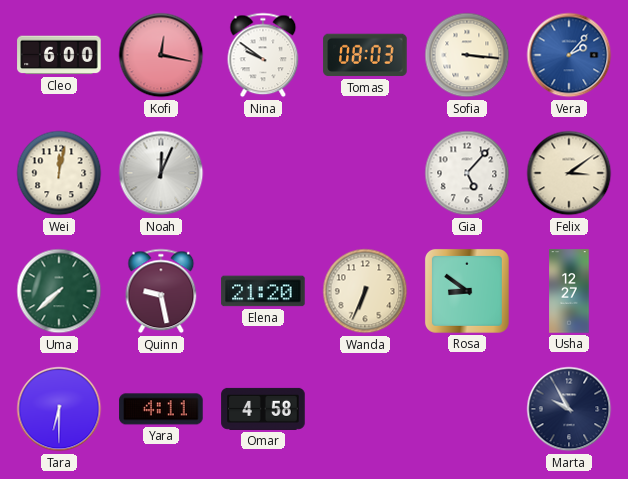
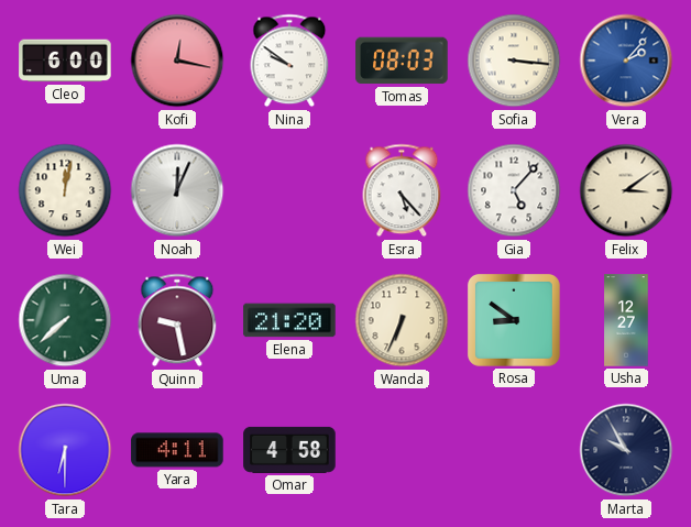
Esra: none -> 5:23
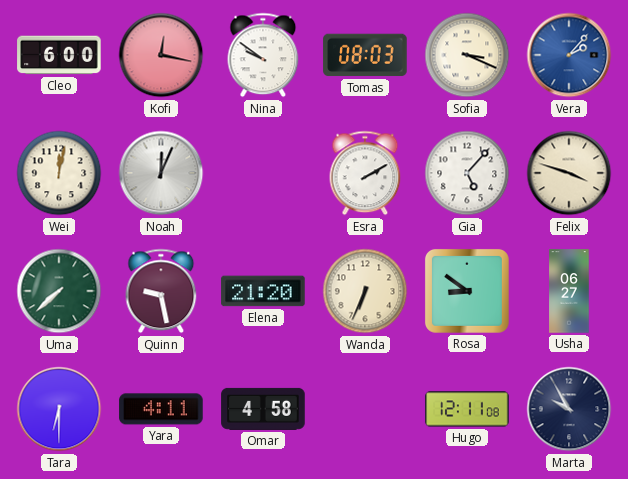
Sofia: 3:16 -> 3:19
Esra: 5:23 -> 2:10
Felix: 3:09 -> 3:48
Usha: 12:27 -> 06:27
Hugo: none -> 12:11
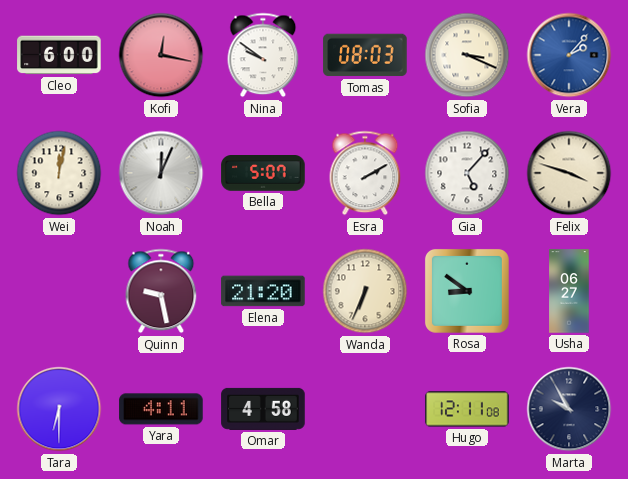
Bella: none -> 5:07
Uma: 7:38 -> none
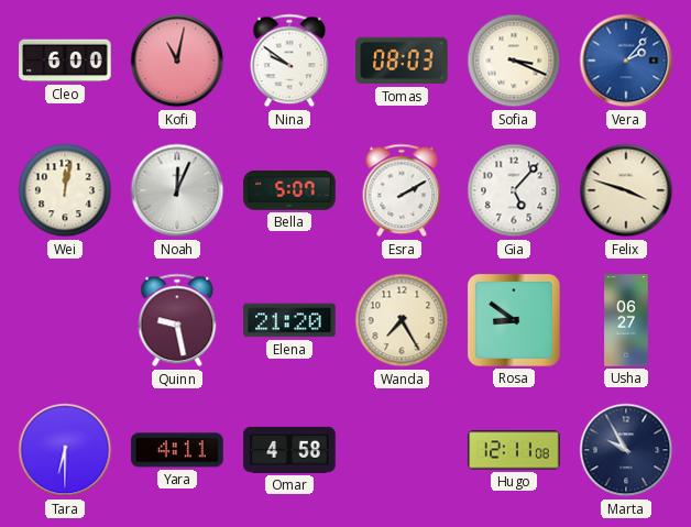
Kofi: 12:17 -> 11:02
Wanda: 6:34 -> 7:25
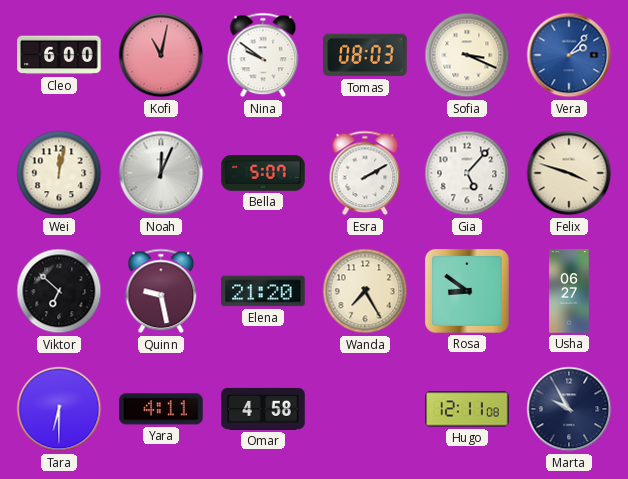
Viktor: none -> 6:52
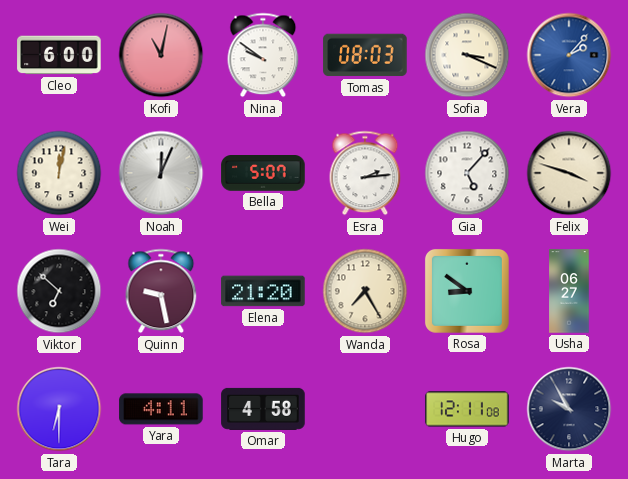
Esra: 2:10 -> 2:14
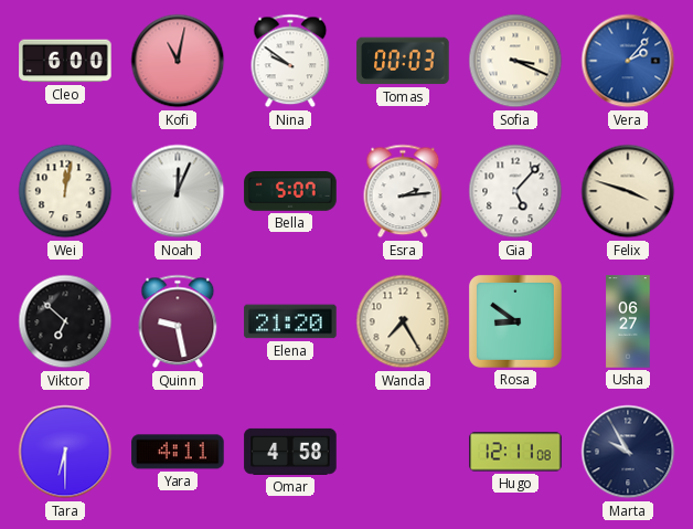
Tomas: 08:03 -> 00:03
